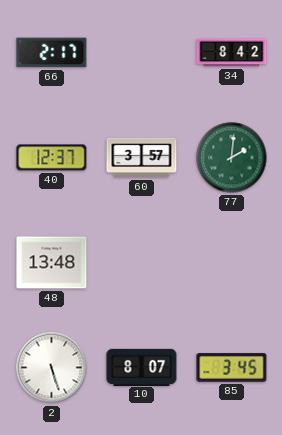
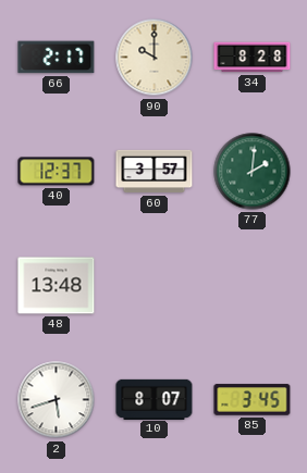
90: none -> 10:00
34: 8:42 -> 8:28
2: 5:27 -> 5:42
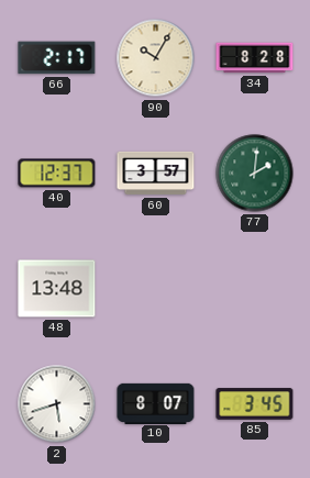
90: 10:00 -> 10:05
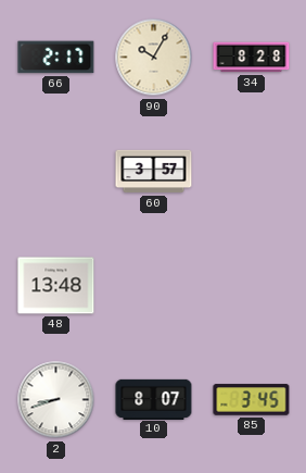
40: 12:37 -> none
77: 2:01 -> none
2: 5:42 -> 8:42
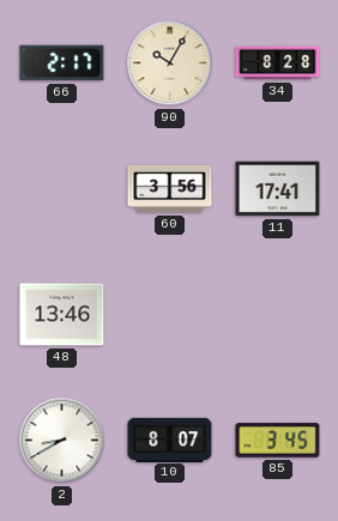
60: 3:57 -> 3:56
11: none -> 17:41
48: 13:48 -> 13:46
2: 8:42 -> 8:40
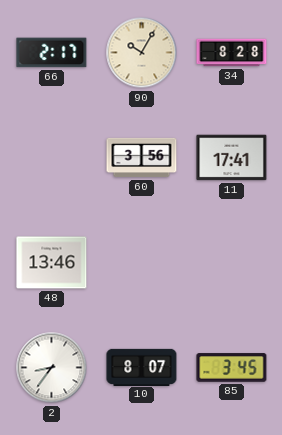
2: 8:40 -> 8:36
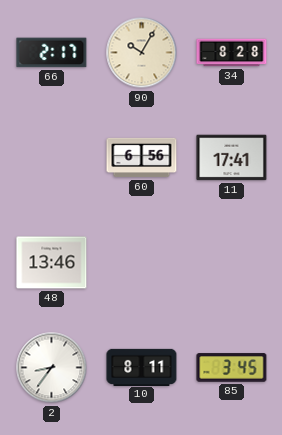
60: 3:56 -> 6:56
10: 8:07 -> 8:11
